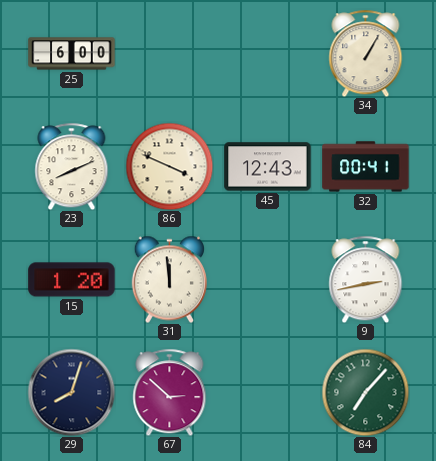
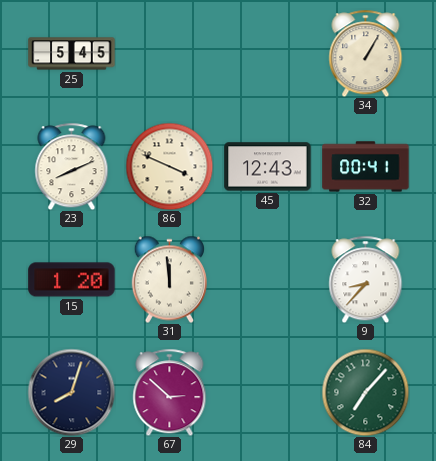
25: 6:00 -> 5:45
9: 2:43 -> 8:37
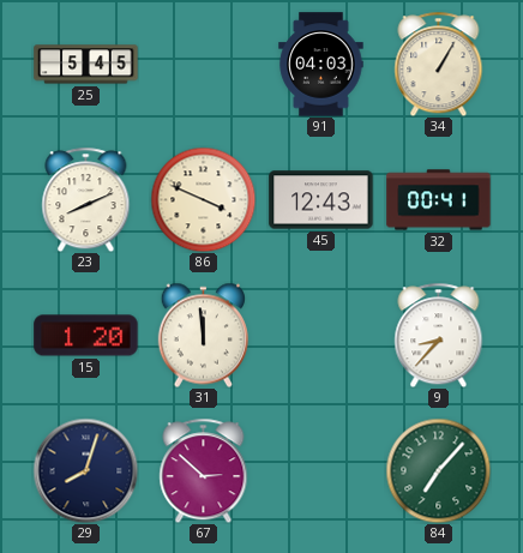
91: none -> 04:03
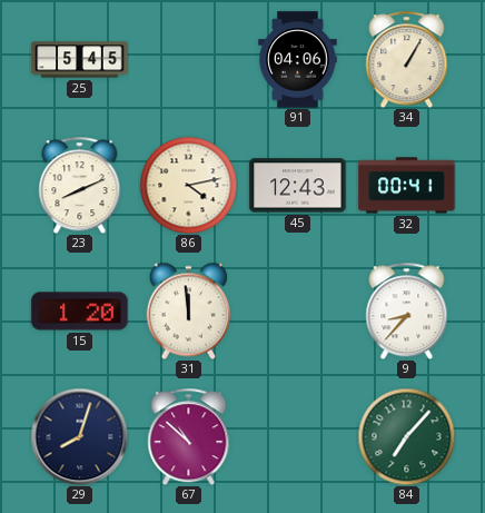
91: 04:03 -> 04:06
86: 3:49 -> 4:13
67: 2:52 -> 10:52
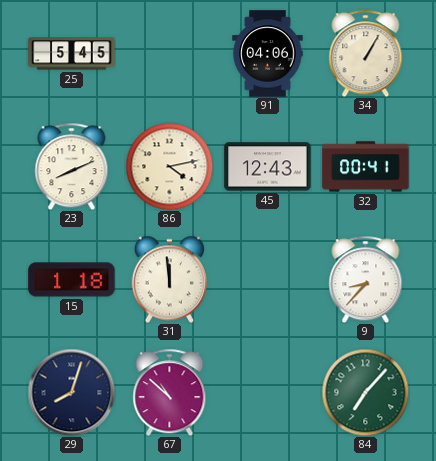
15: 1:20 -> 1:18
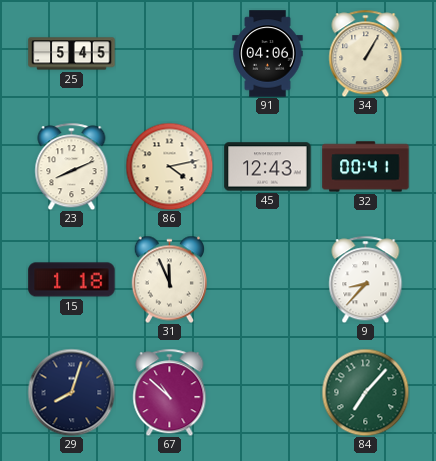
31: 11:59 -> 11:56
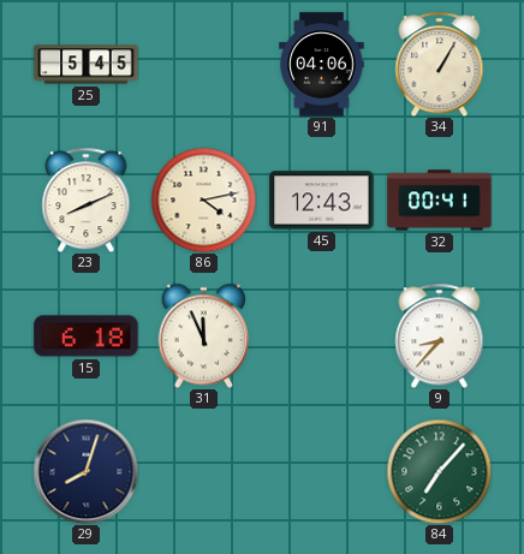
15: 1:18 -> 6:18
67: 10:52 -> none
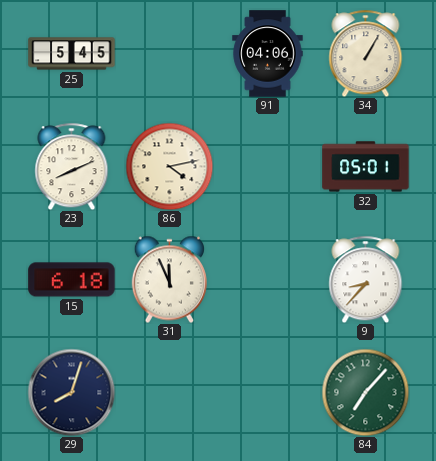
45: 12:43 -> none
32: 00:41 -> 05:01
